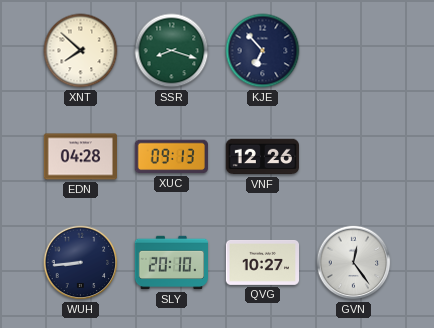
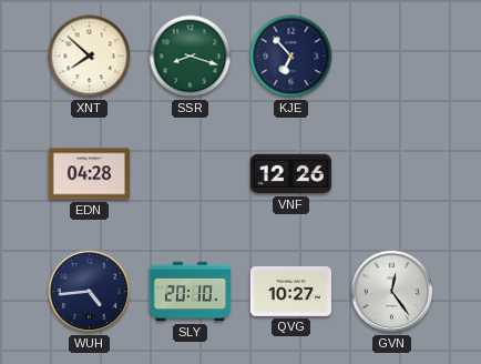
XUC: 09:13 -> none
WUH: 8:44 -> 4:44
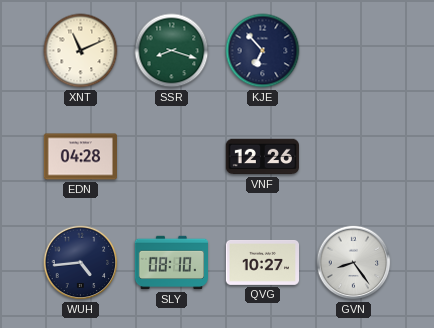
XNT: 7:52 -> 11:11
SLY: 20:10 -> 08:10
GVN: 12:24 -> 8:24
